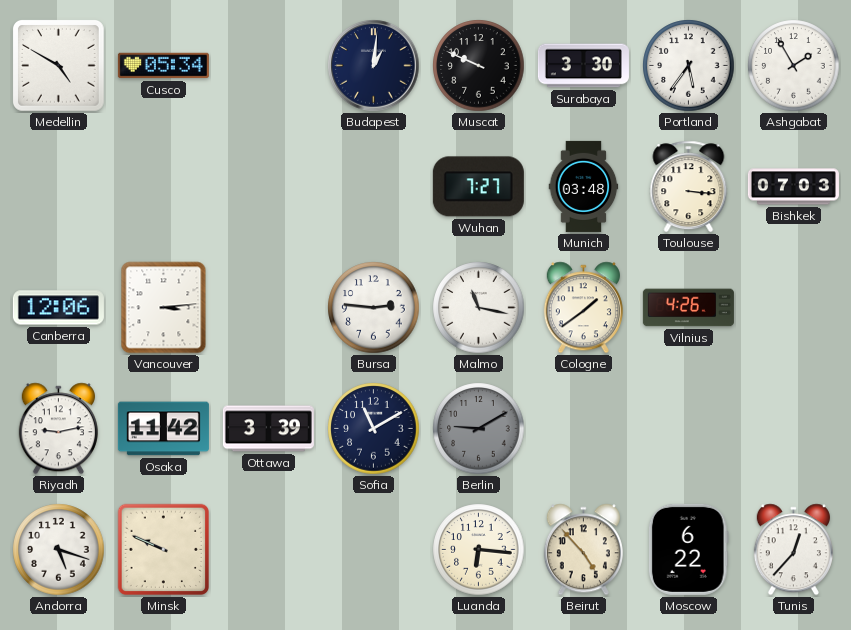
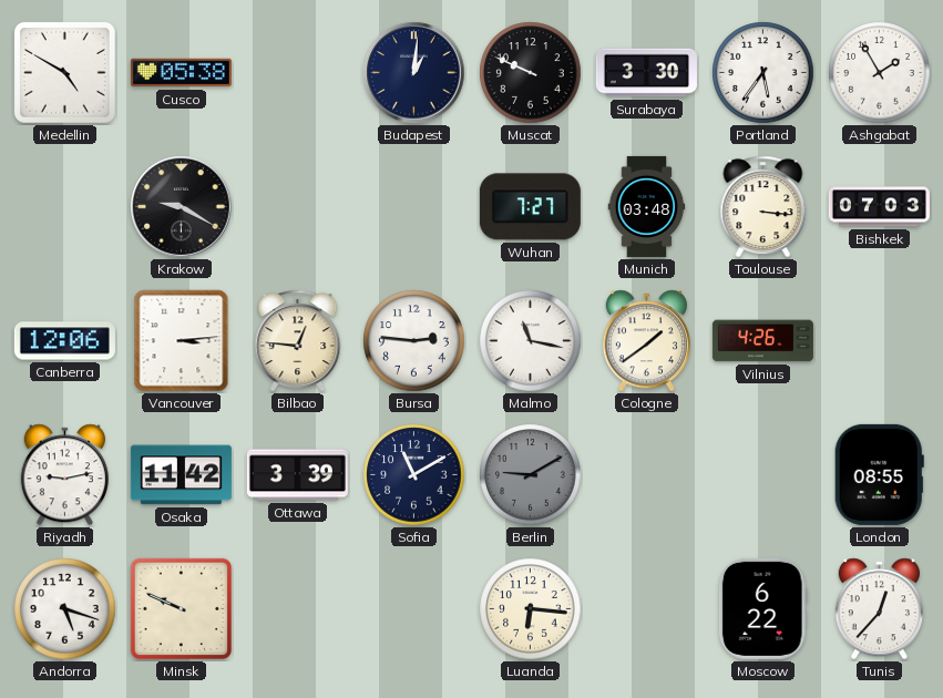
Cusco: 05:34 -> 05:38
Krakow: none -> 9:20
Bilbao: none -> 12:46
London: none -> 08:55
Beirut: 4:53 -> none
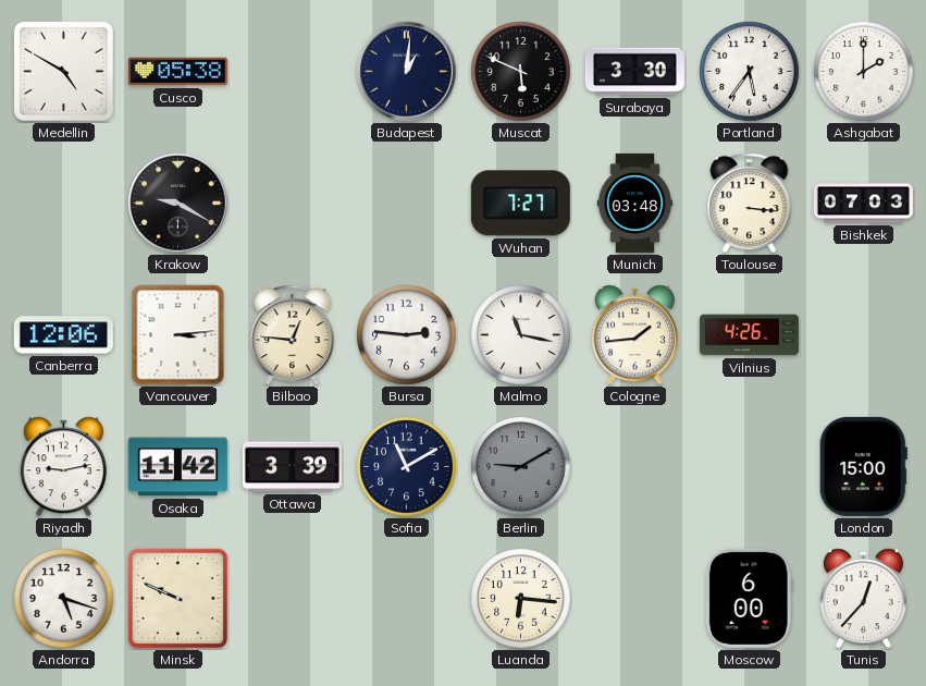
Muscat: 9:49 -> 5:49
Ashgabat: 1:55 -> 2:00
Cologne: 1:39 -> 1:44
London: 08:55 -> 15:00
Moscow: 6:22 -> 6:00
